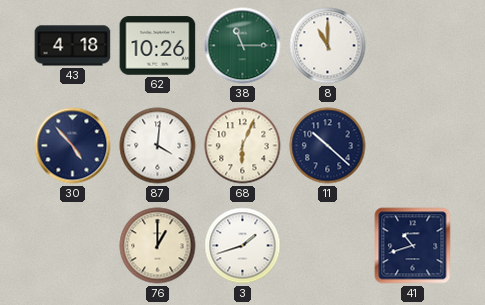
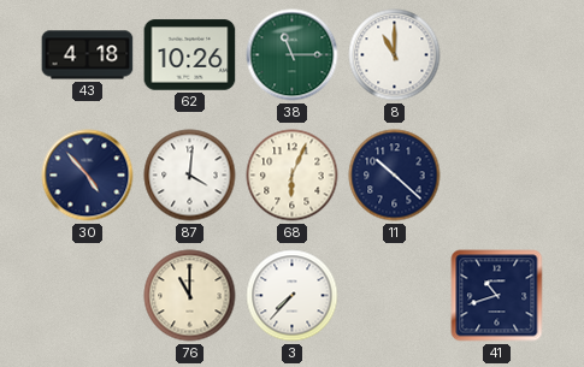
76: 1:00 -> 11:00
3: 1:42 -> 7:37
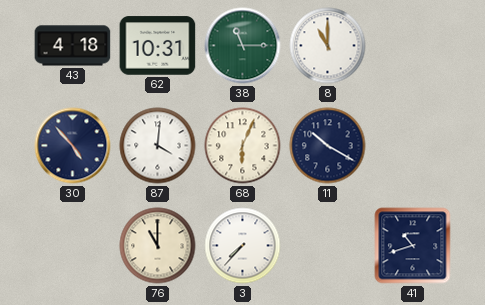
62: 10:26 -> 10:31
11: 10:22 -> 10:20
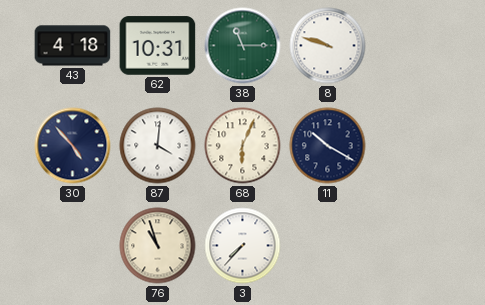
8: 11:00 -> 9:48
76: 11:00 -> 10:57
41: 10:42 -> none
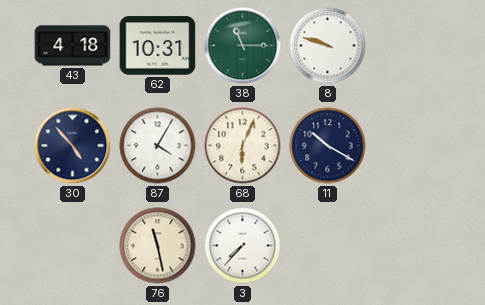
87: 4:01 -> 4:05
76: 10:57 -> 11:28
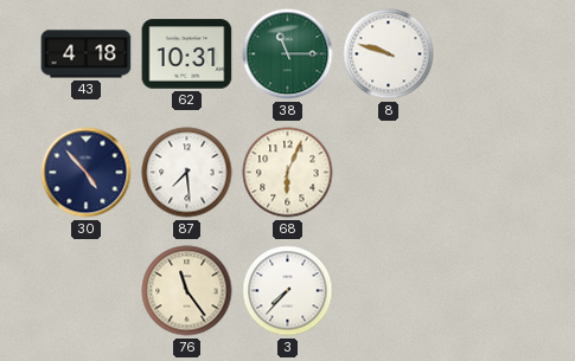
87: 4:05 -> 7:29
11: 10:20 -> none
76: 11:28 -> 11:24
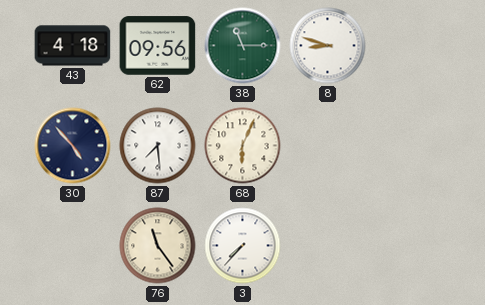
62: 10:31 -> 09:56
8: 9:48 -> 8:48
